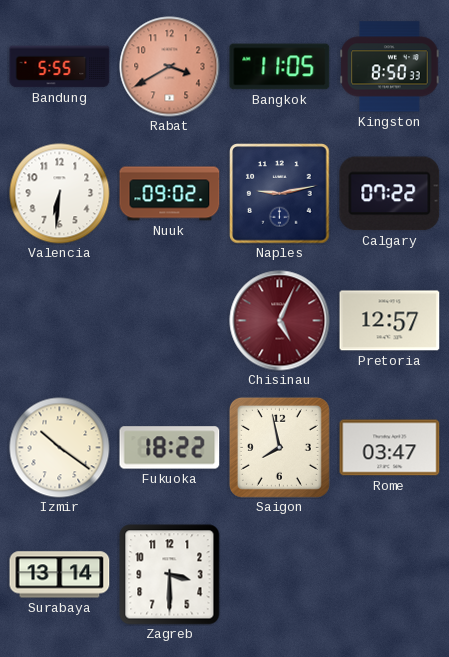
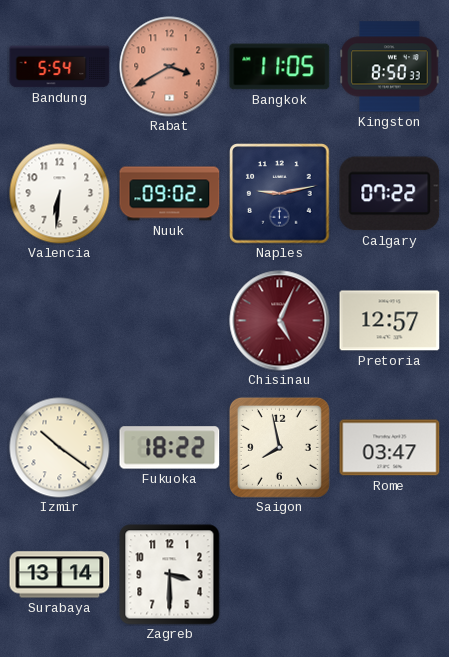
Bandung: 5:55 -> 5:54
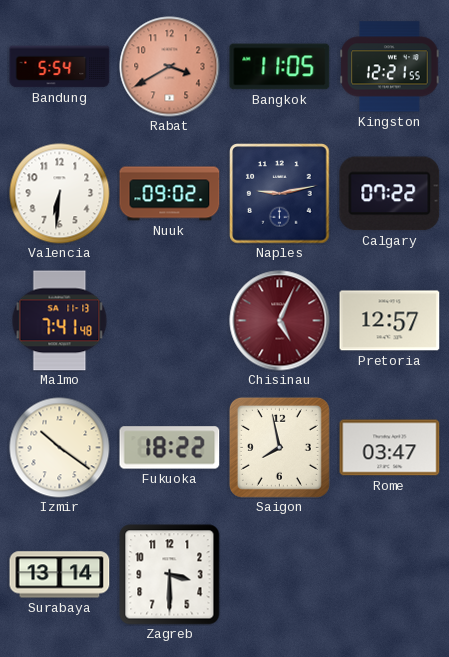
Kingston: 8:50 -> 12:21
Malmo: none -> 7:41
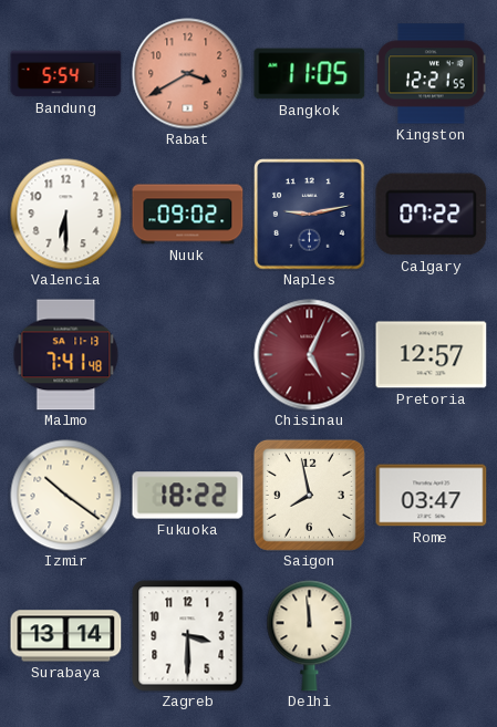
Valencia: 6:31 -> 6:30
Delhi: none -> 11:59
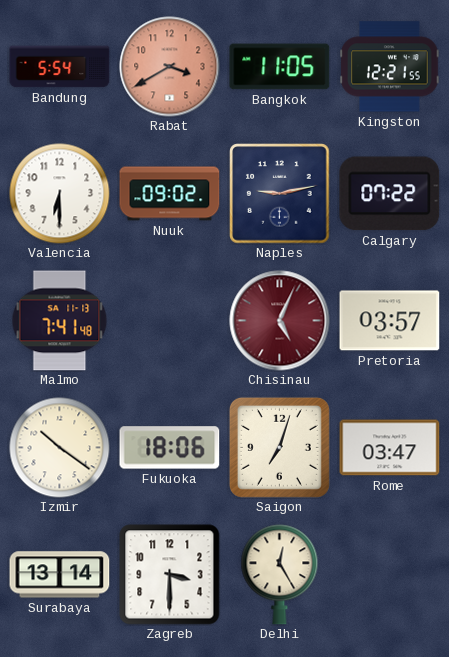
Pretoria: 12:57 -> 03:57
Fukuoka: 18:22 -> 18:06
Saigon: 7:58 -> 7:03
Delhi: 11:59 -> 12:25
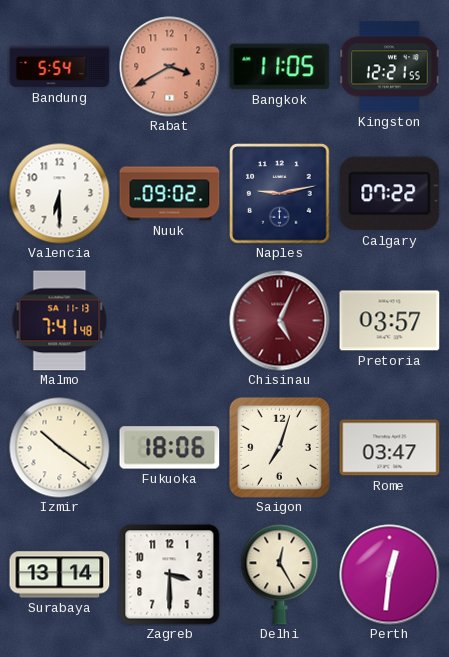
Perth: none -> 12:31
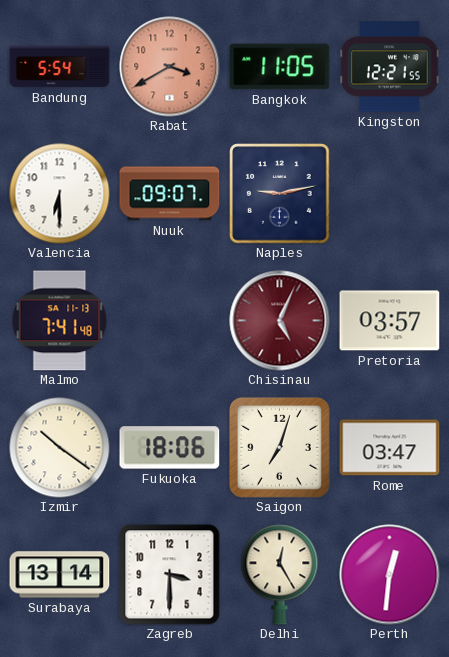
Nuuk: 09:02 -> 09:07
Calgary: 07:22 -> none
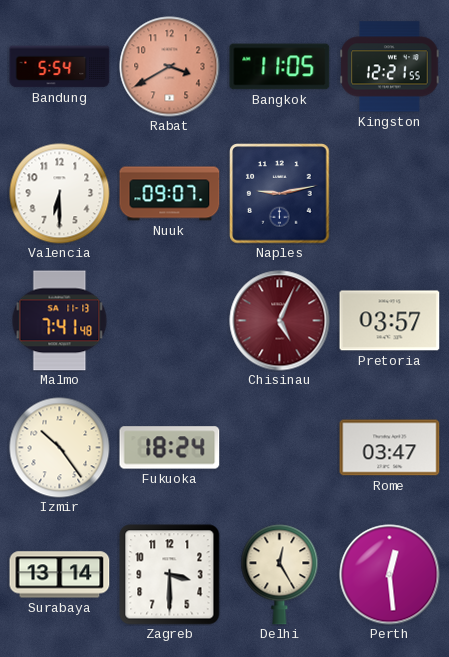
Izmir: 10:21 -> 10:24
Fukuoka: 18:06 -> 18:24
Saigon: 7:03 -> none
Perth: 12:31 -> 12:29
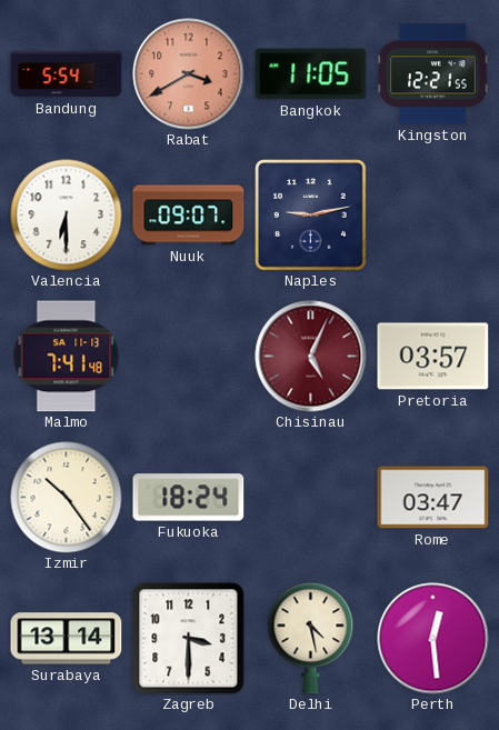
Delhi: 12:25 -> 4:28
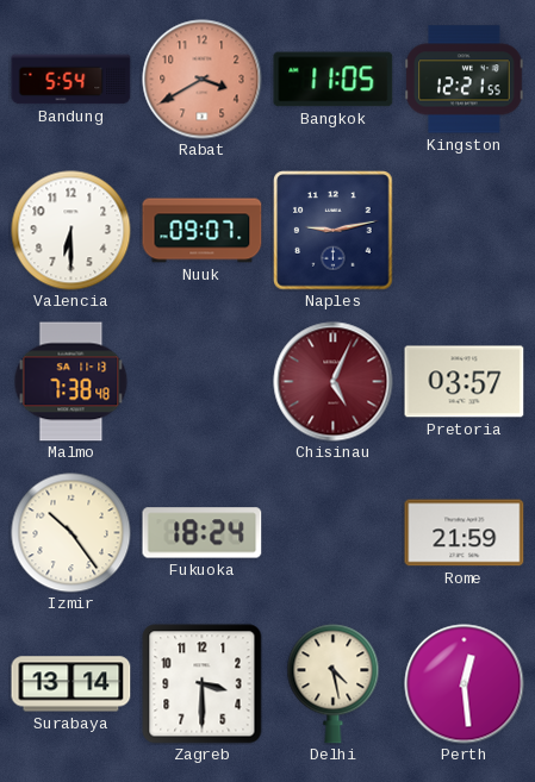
Malmo: 7:41 -> 7:38
Rome: 03:47 -> 21:59
